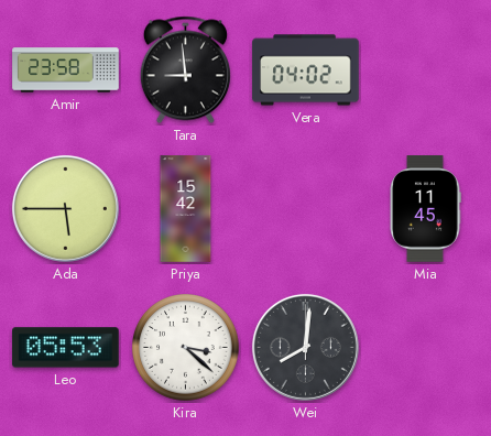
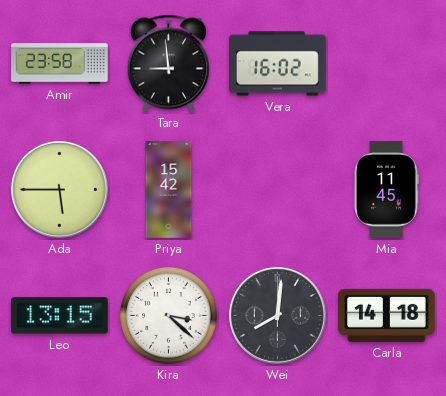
Vera: 04:02 -> 16:02
Leo: 05:53 -> 13:15
Carla: none -> 14:18
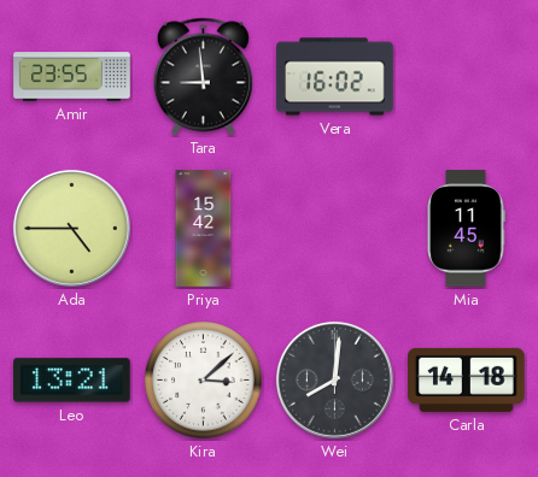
Amir: 23:58 -> 23:55
Ada: 5:45 -> 4:45
Leo: 13:15 -> 13:21
Kira: 3:22 -> 3:08
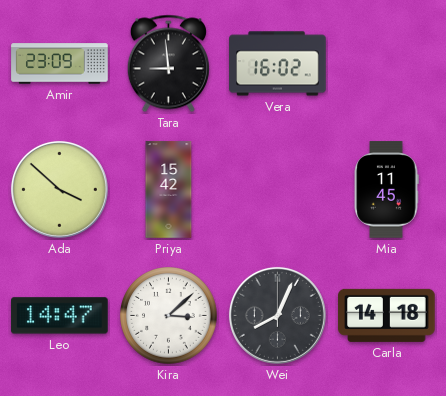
Amir: 23:55 -> 23:09
Ada: 4:45 -> 3:52
Leo: 13:21 -> 14:47
Wei: 8:01 -> 8:04
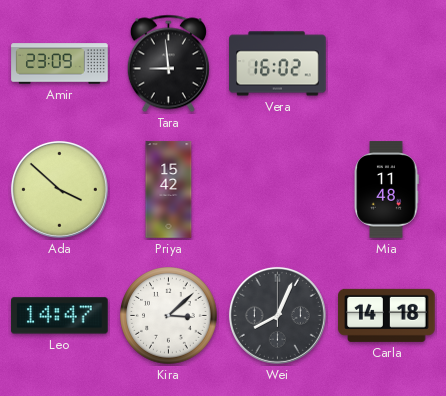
Mia: 11:45 -> 11:48
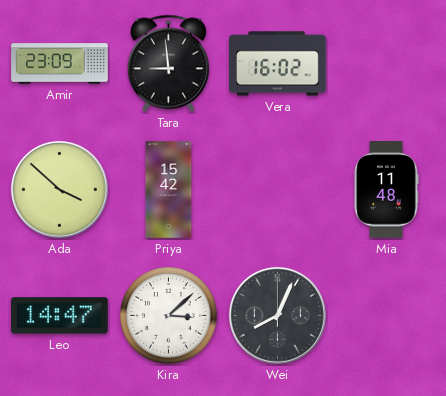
Carla: 14:18 -> none
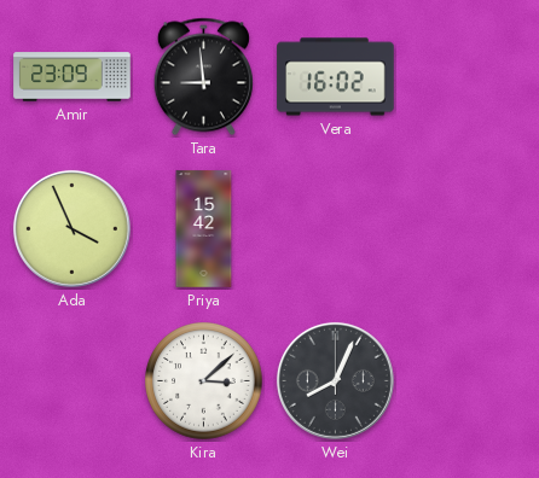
Ada: 3:52 -> 3:56
Mia: 11:48 -> none
Leo: 14:47 -> none
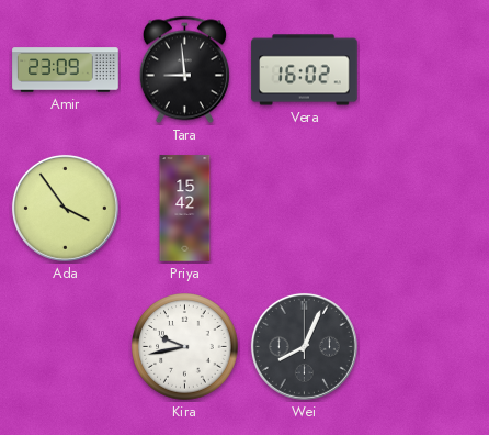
Ada: 3:56 -> 3:54
Kira: 3:08 -> 9:43
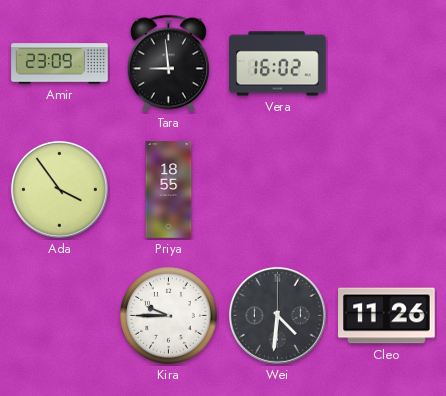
Priya: 15:42 -> 18:55
Kira: 9:43 -> 9:45
Wei: 8:04 -> 4:31
Cleo: none -> 11:26
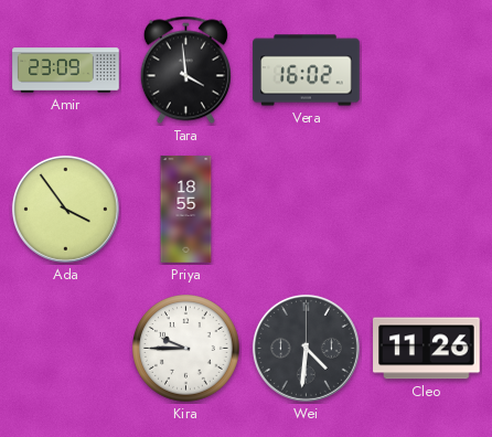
Tara: 8:59 -> 3:59
